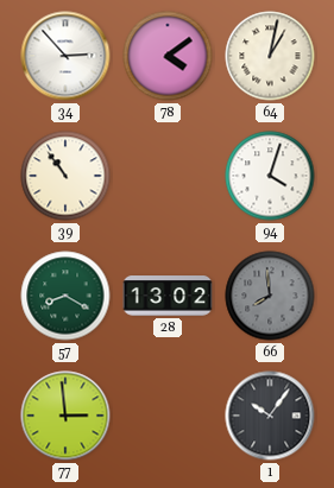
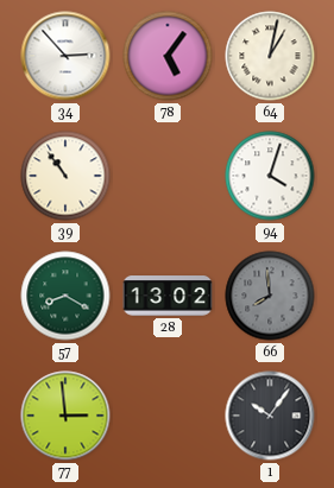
78: 4:09 -> 5:06
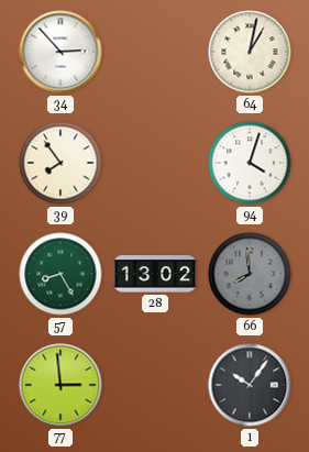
78: 5:06 -> none
39: 10:54 -> 7:54
57: 8:20 -> 8:25
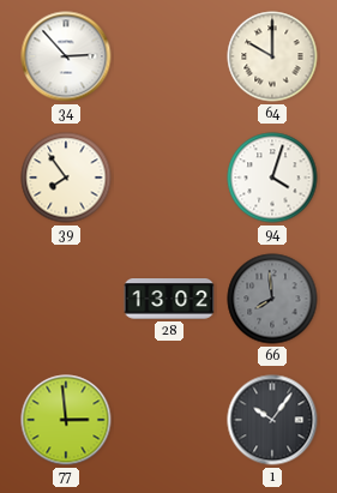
64: 1:02 -> 10:00
57: 8:25 -> none
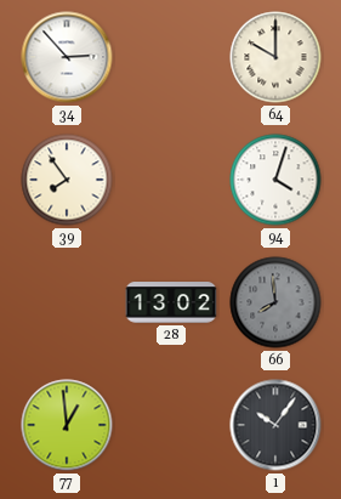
77: 2:59 -> 12:59
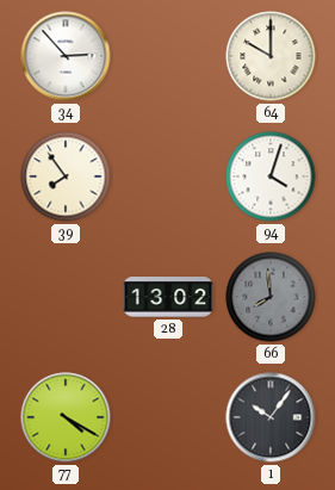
77: 12:59 -> 4:20
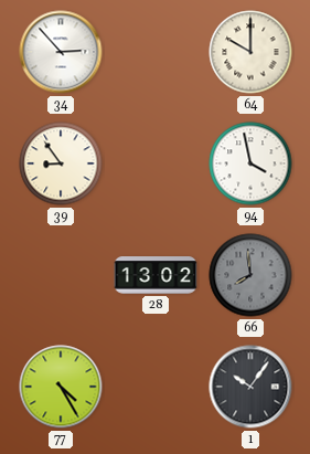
39: 7:54 -> 8:54
94: 4:03 -> 3:58
77: 4:20 -> 4:25
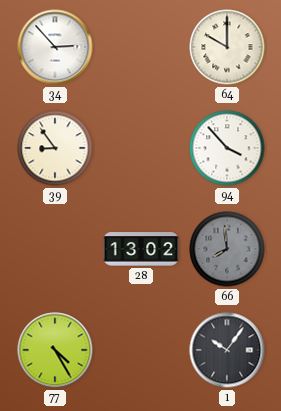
94: 3:58 -> 3:53
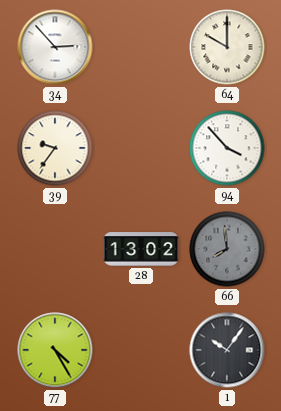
39: 8:54 -> 9:36
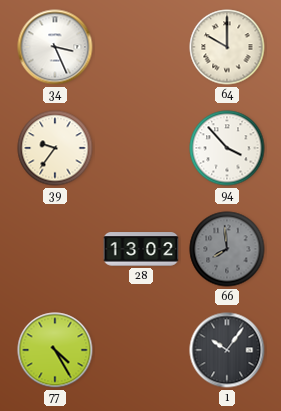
34: 2:53 -> 3:26
